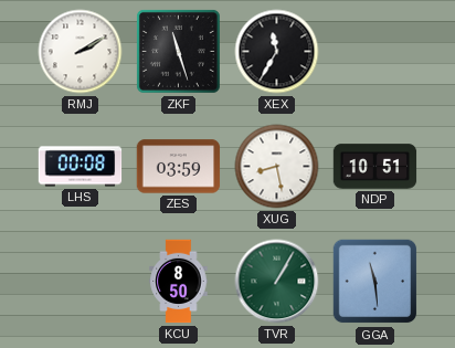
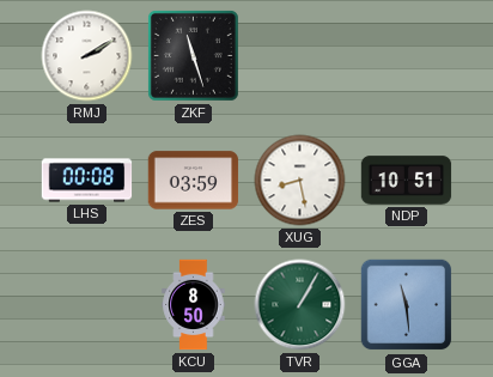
XEX: 11:35 -> none
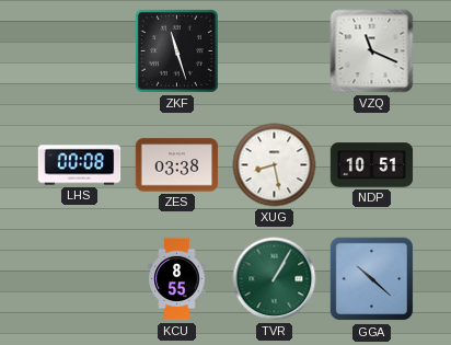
RMJ: 2:10 -> none
VZQ: none -> 11:19
ZES: 03:59 -> 03:38
KCU: 8:50 -> 8:55
GGA: 11:29 -> 10:22
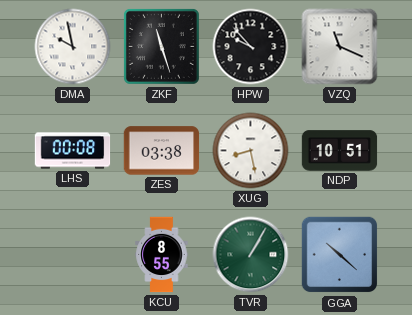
DMA: none -> 9:58
HPW: none -> 9:53
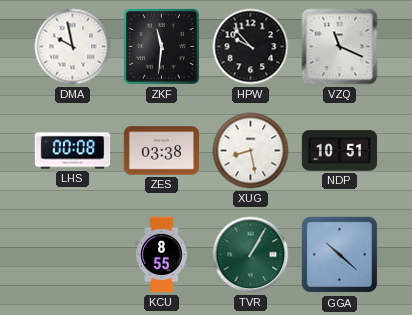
ZKF: 11:27 -> 11:31
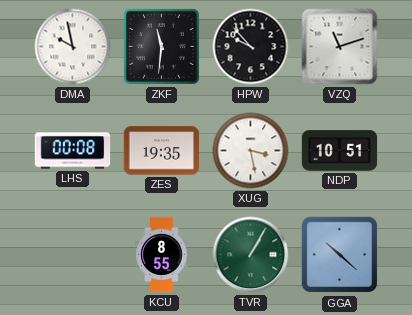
VZQ: 11:19 -> 11:12
ZES: 03:38 -> 19:35
XUG: 8:28 -> 3:28
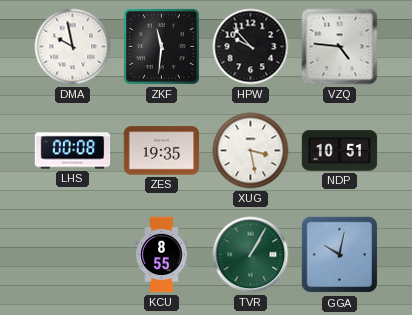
VZQ: 11:12 -> 4:46
GGA: 10:22 -> 10:02
